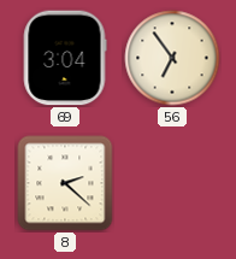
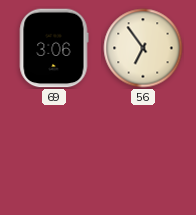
69: 3:04 -> 3:06
8: 2:22 -> none
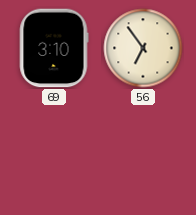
69: 3:06 -> 3:10
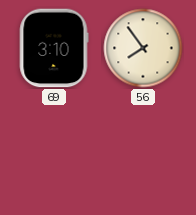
56: 6:54 -> 7:54
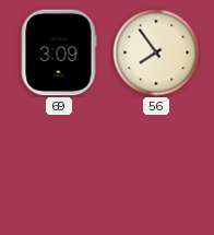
69: 3:10 -> 3:09
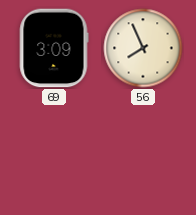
56: 7:54 -> 7:56
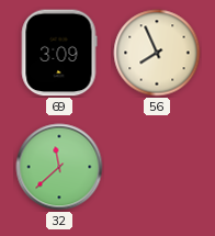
32: none -> 11:38
